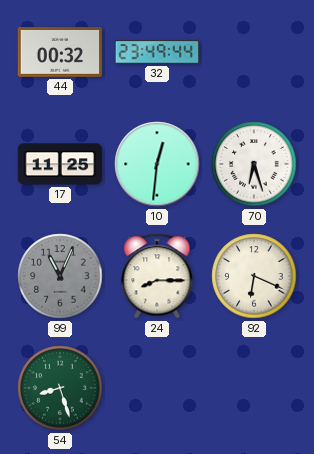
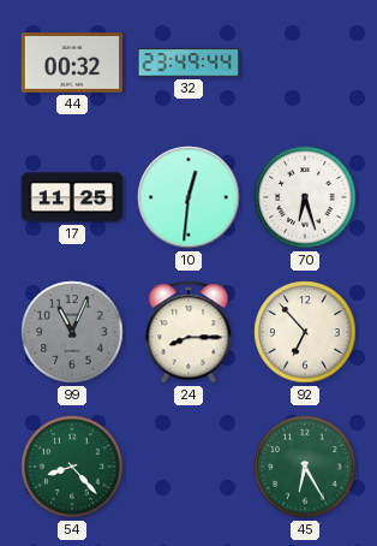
92: 6:19 -> 6:53
54: 8:27 -> 8:23
45: none -> 6:25
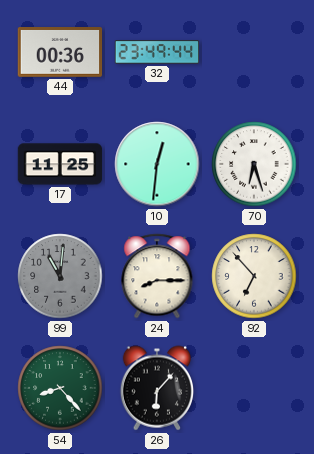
44: 00:32 -> 00:36
99: 11:04 -> 11:01
26: none -> 6:07
45: 6:25 -> none
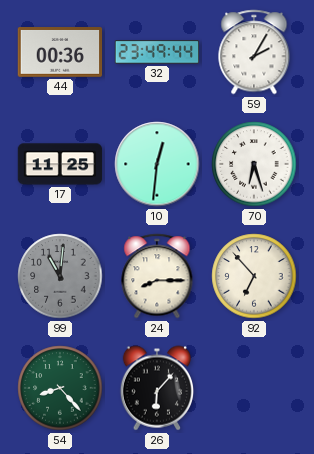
59: none -> 2:05
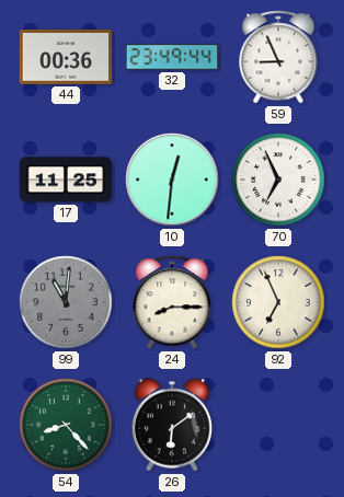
59: 2:05 -> 8:56
70: 6:27 -> 6:56
92: 6:53 -> 6:56
26: 6:07 -> 6:09
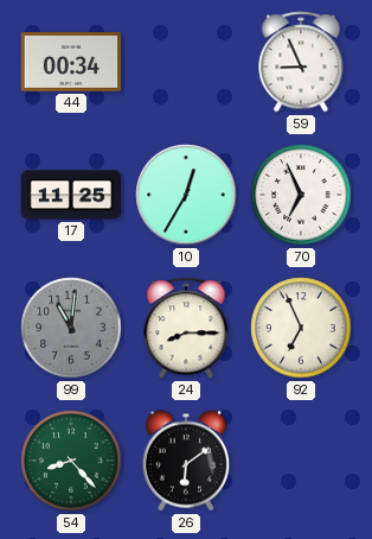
44: 00:36 -> 00:34
32: 23:49 -> none
10: 12:31 -> 12:35
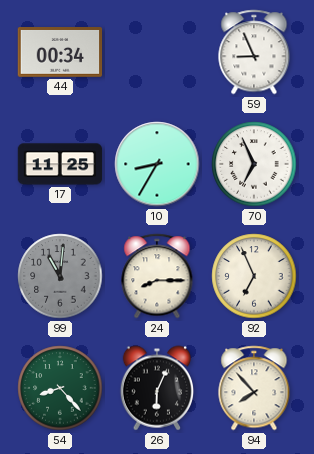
10: 12:35 -> 8:35
26: 6:09 -> 6:04
94: none -> 7:53
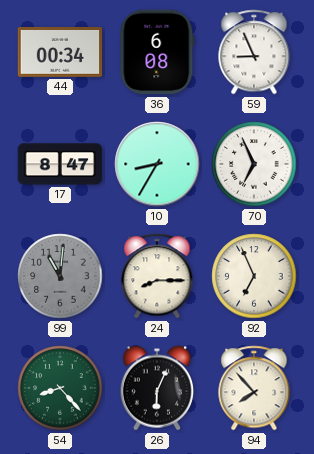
36: none -> 6:08
17: 11:25 -> 8:47
